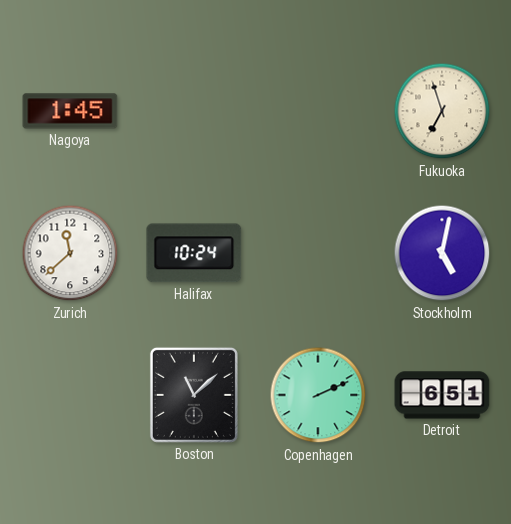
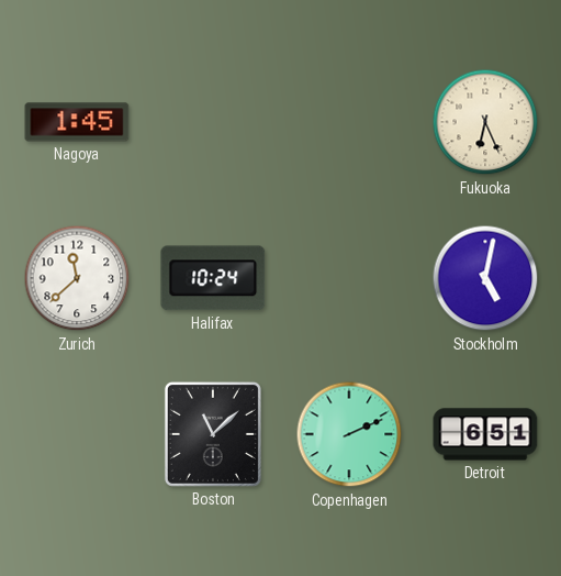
Fukuoka: 6:57 -> 6:26
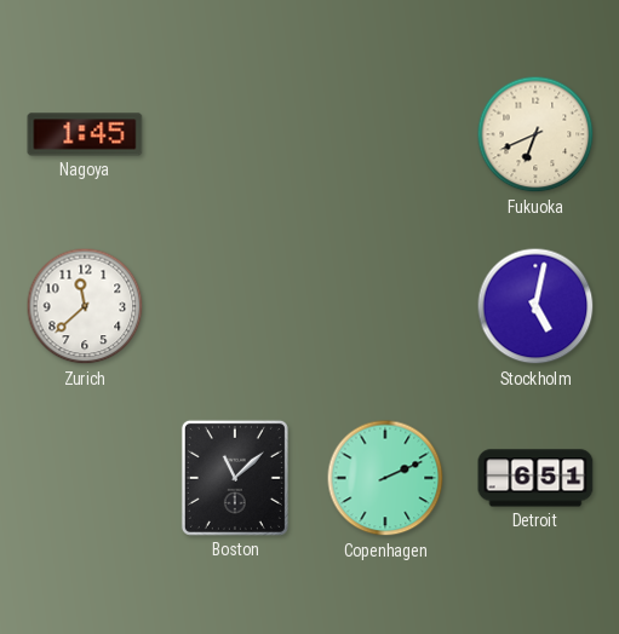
Fukuoka: 6:26 -> 6:41
Halifax: 10:24 -> none
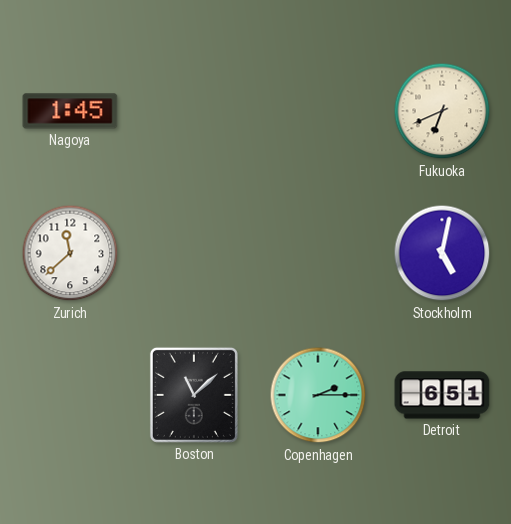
Copenhagen: 2:11 -> 2:15
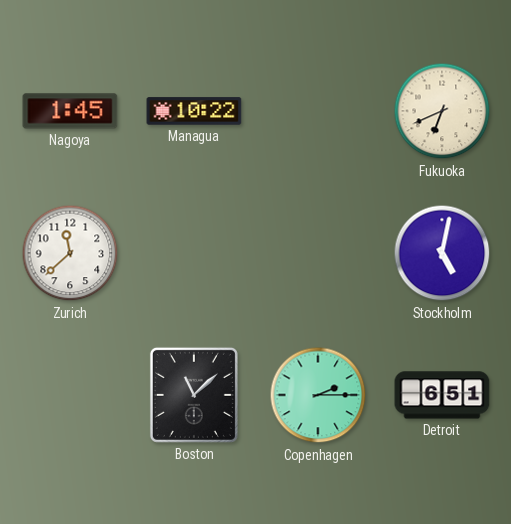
Managua: none -> 10:22
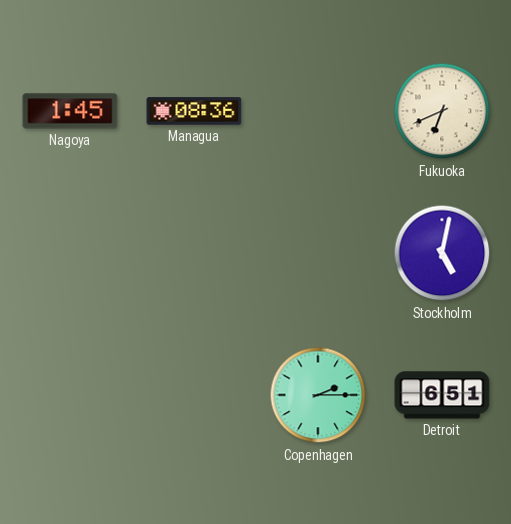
Managua: 10:22 -> 08:36
Zurich: 11:38 -> none
Boston: 11:08 -> none
